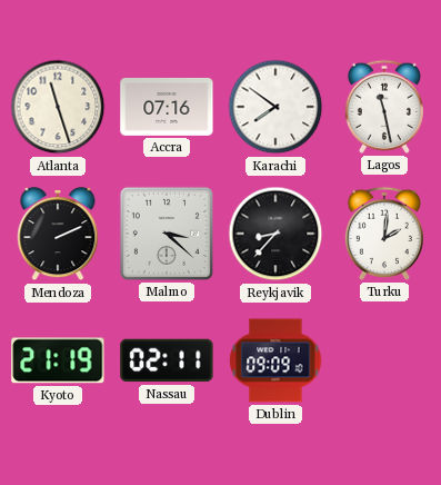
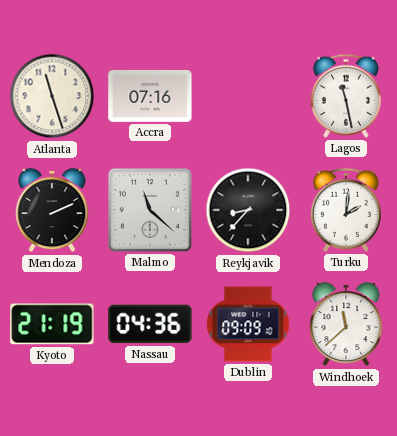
Karachi: 7:51 -> none
Malmo: 3:22 -> 11:22
Nassau: 02:11 -> 04:36
Windhoek: none -> 11:38
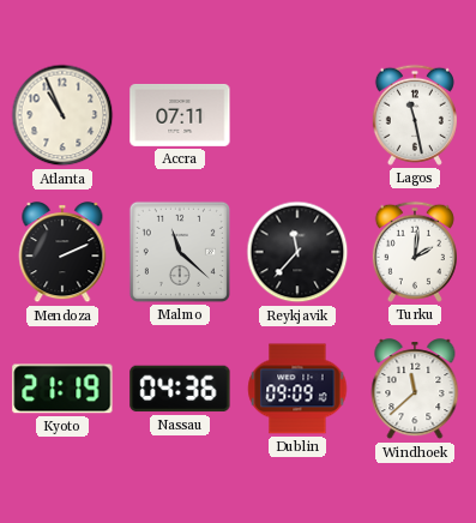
Atlanta: 11:27 -> 10:56
Accra: 07:16 -> 07:11
Reykjavik: 8:37 -> 11:37
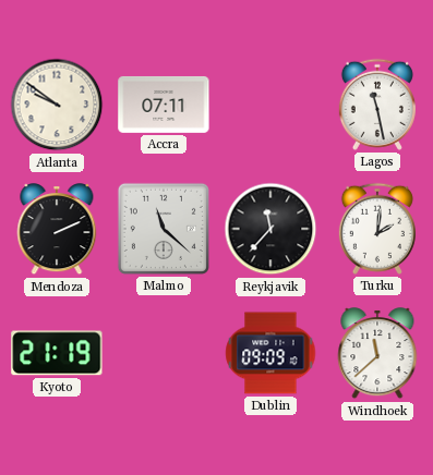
Atlanta: 10:56 -> 9:51
Nassau: 04:36 -> none
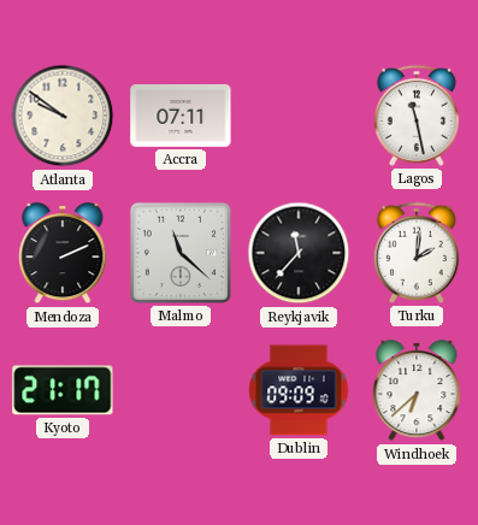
Kyoto: 21:19 -> 21:17
Windhoek: 11:38 -> 6:38
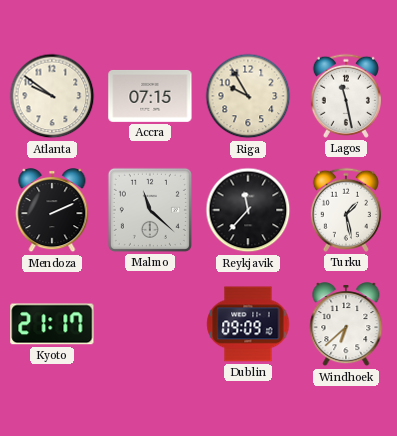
Accra: 07:11 -> 07:15
Riga: none -> 9:55
Turku: 2:01 -> 1:28
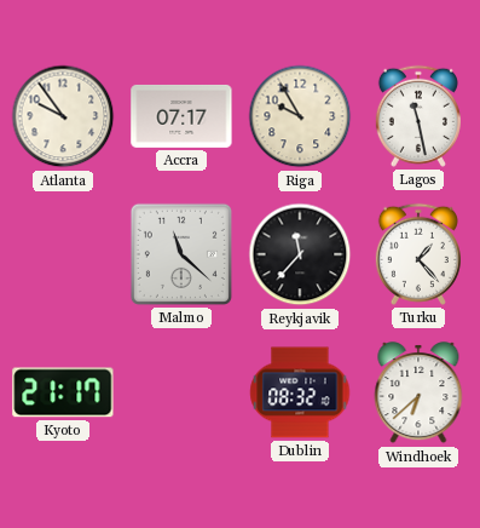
Atlanta: 9:51 -> 9:54
Accra: 07:15 -> 07:17
Mendoza: 2:11 -> none
Turku: 1:28 -> 1:23
Dublin: 09:09 -> 08:32
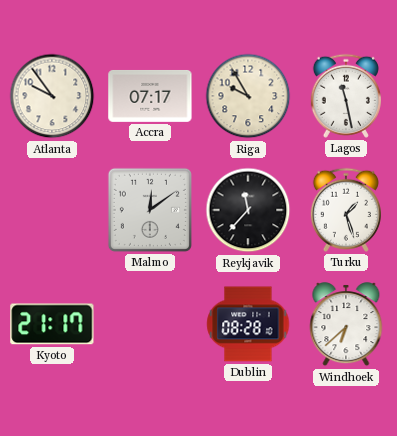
Malmo: 11:22 -> 12:09
Turku: 1:23 -> 1:27
Dublin: 08:32 -> 08:28
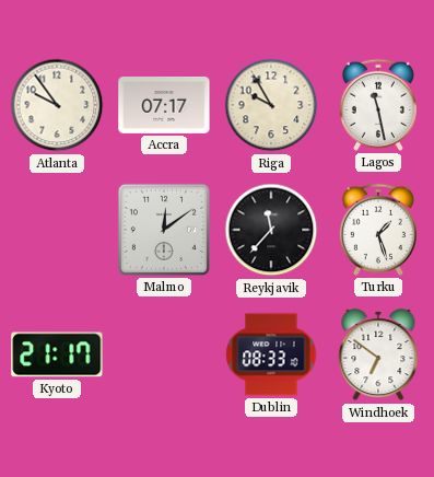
Dublin: 08:28 -> 08:33
Windhoek: 6:38 -> 6:51
